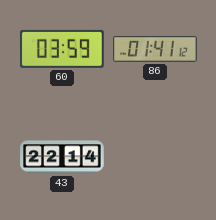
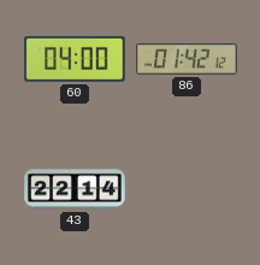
60: 03:59 -> 04:00
86: 01:41 -> 01:42
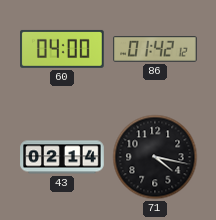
43: 22:14 -> 02:14
71: none -> 4:17
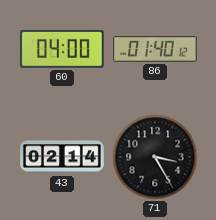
86: 01:42 -> 01:40
71: 4:17 -> 3:25
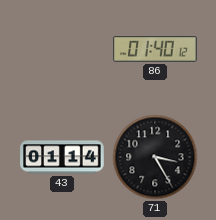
60: 04:00 -> none
43: 02:14 -> 01:14
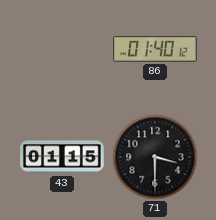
43: 01:14 -> 01:15
71: 3:25 -> 3:30
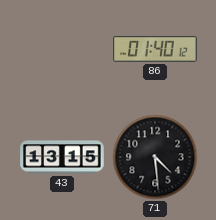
43: 01:15 -> 13:15
71: 3:30 -> 4:29
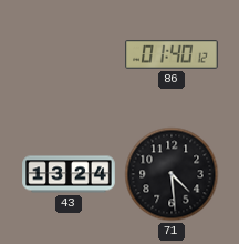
43: 13:15 -> 13:24
